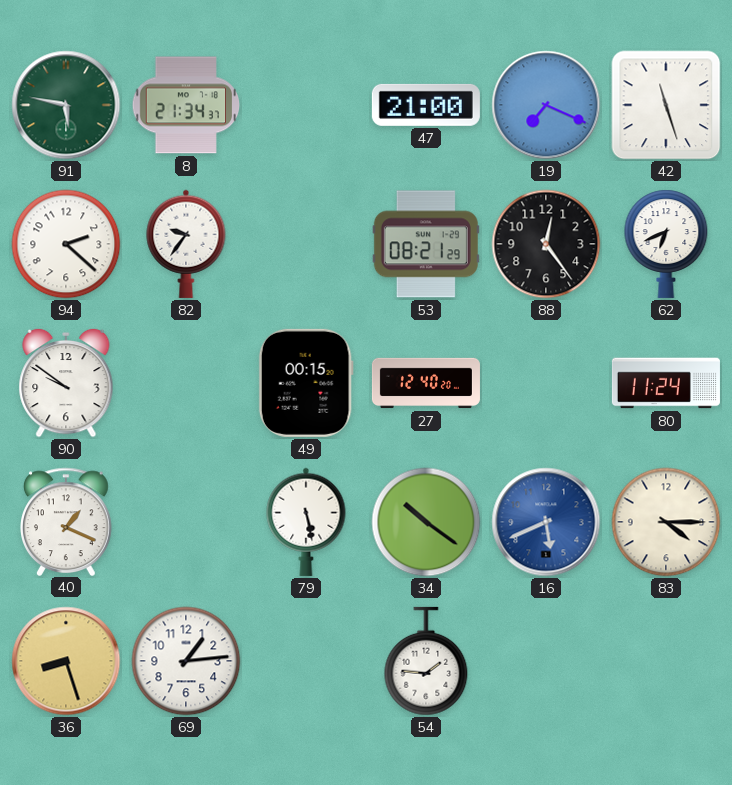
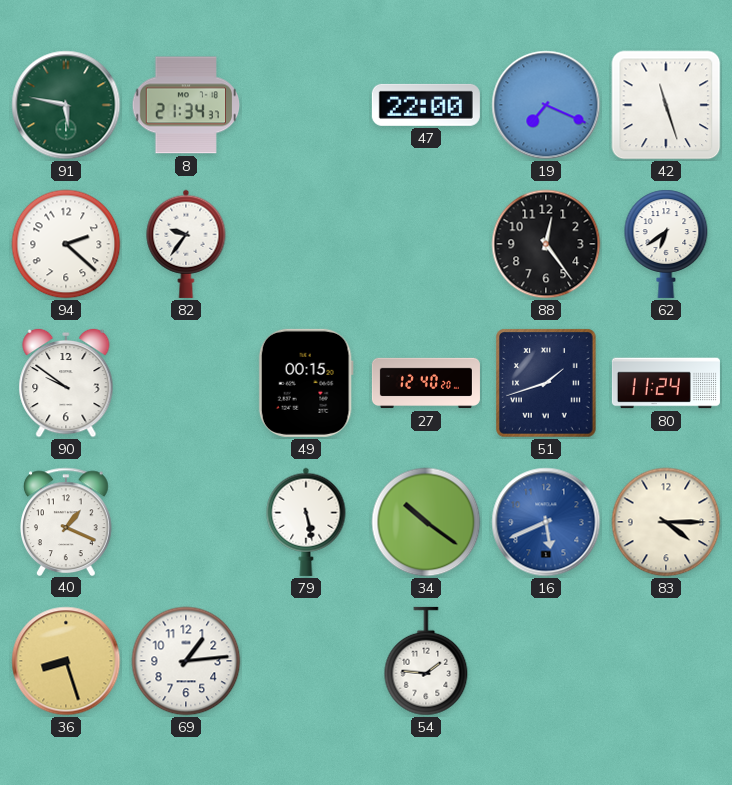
47: 21:00 -> 22:00
53: 08:21 -> none
62: 6:41 -> 6:39
51: none -> 1:42
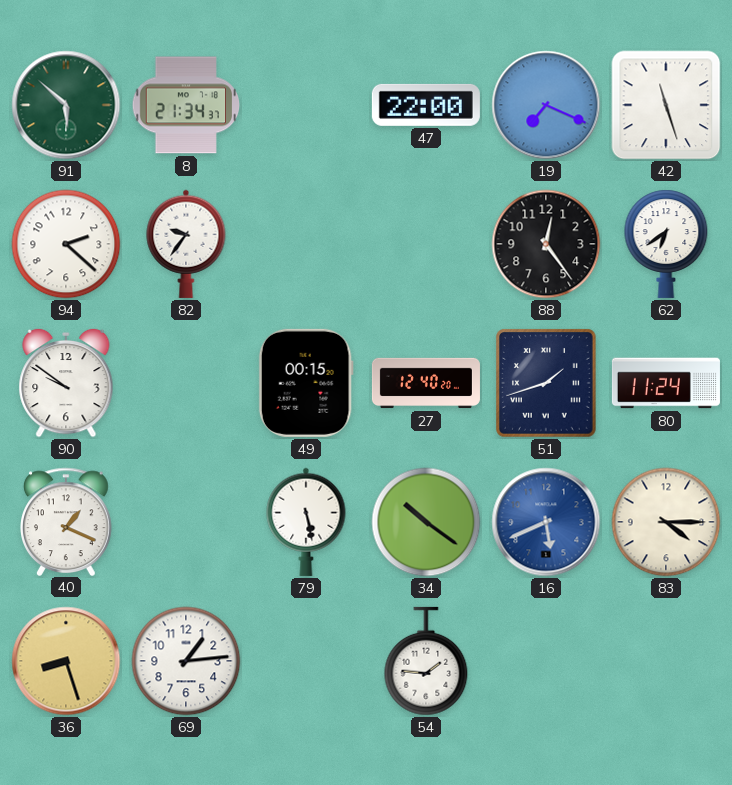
91: 5:47 -> 5:52
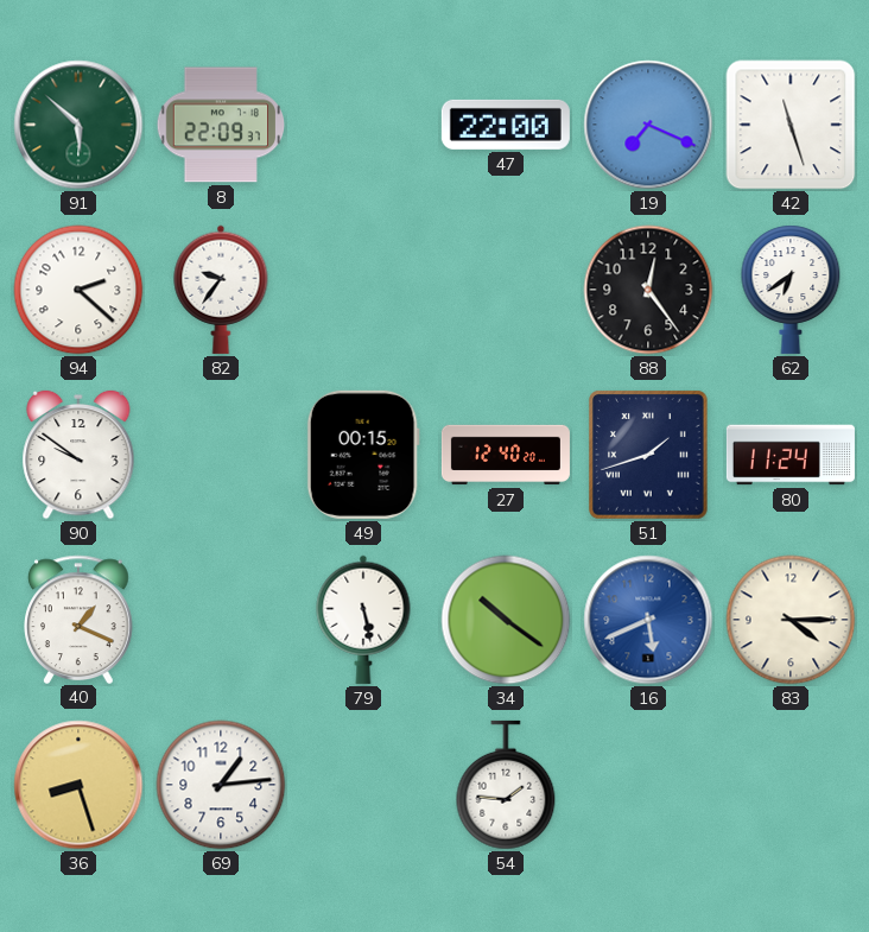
8: 21:34 -> 22:09
